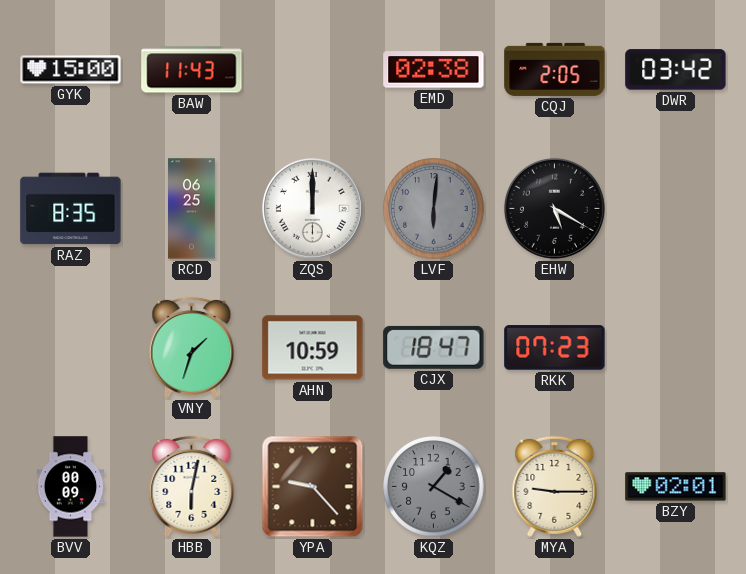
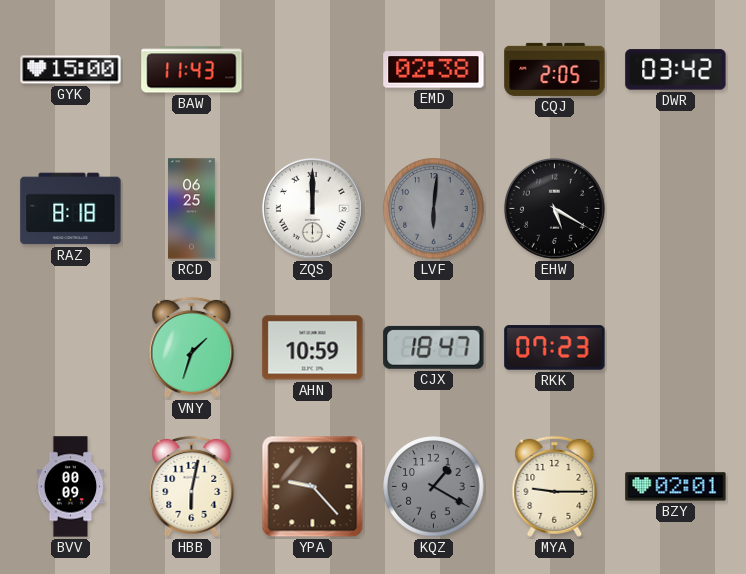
RAZ: 8:35 -> 8:18
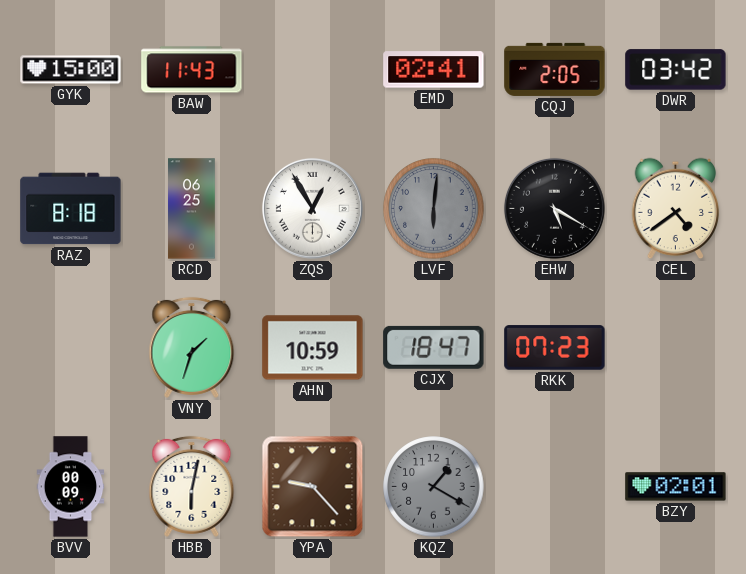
EMD: 02:38 -> 02:41
ZQS: 12:00 -> 12:55
CEL: none -> 4:39
MYA: 9:15 -> none
